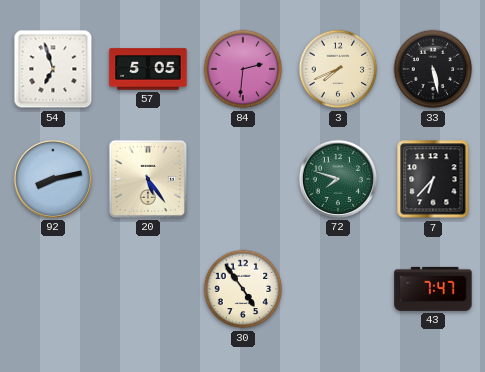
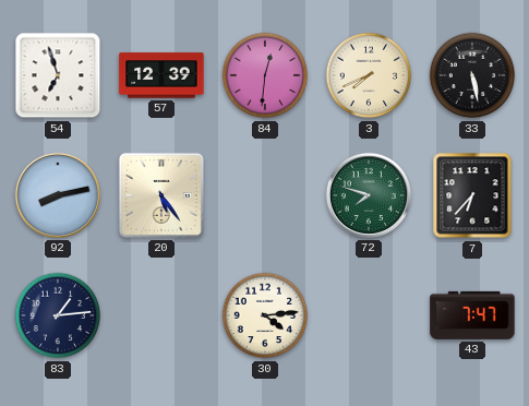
57: 5:05 -> 12:39
84: 2:31 -> 12:31
83: none -> 1:14
30: 4:54 -> 4:14
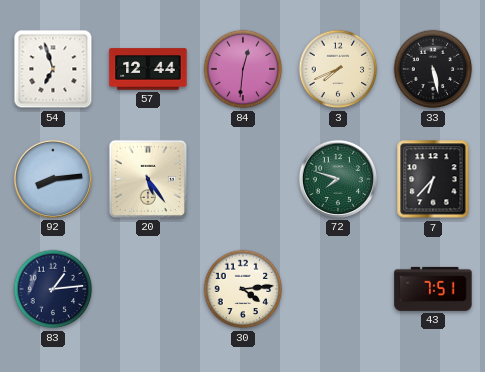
57: 12:39 -> 12:44
92: 8:13 -> 8:14
43: 7:47 -> 7:51
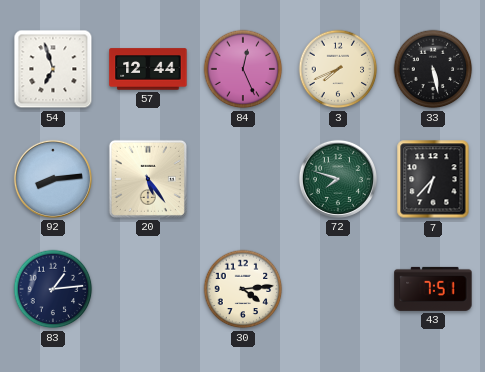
84: 12:31 -> 12:26
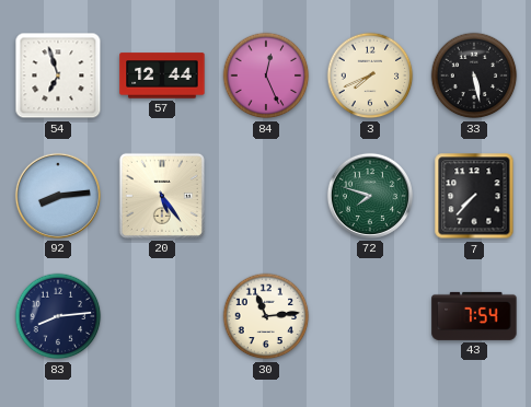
7: 6:37 -> 7:37
83: 1:14 -> 8:14
30: 4:14 -> 11:14
43: 7:51 -> 7:54
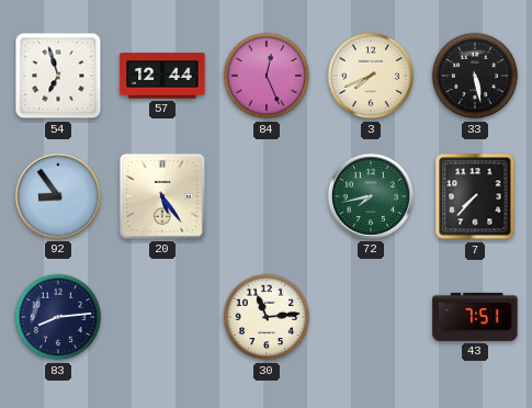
92: 8:14 -> 8:54
72: 7:48 -> 7:43
43: 7:54 -> 7:51
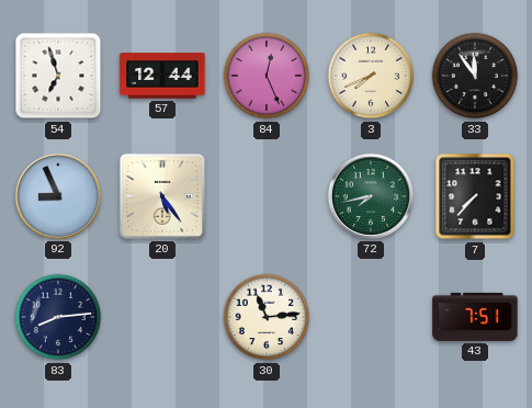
33: 5:28 -> 11:54
92: 8:54 -> 8:56
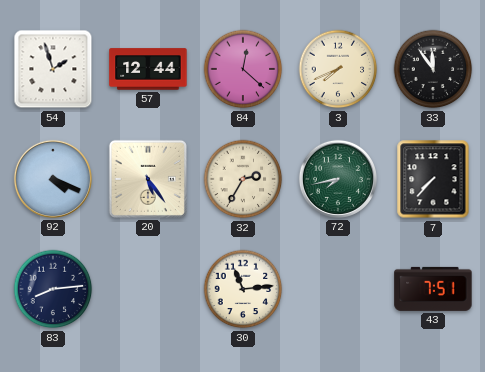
54: 6:57 -> 1:57
84: 12:26 -> 12:22
92: 8:56 -> 4:19
32: none -> 2:35
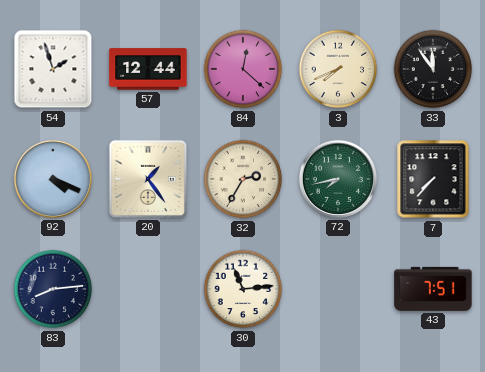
20: 5:24 -> 1:24
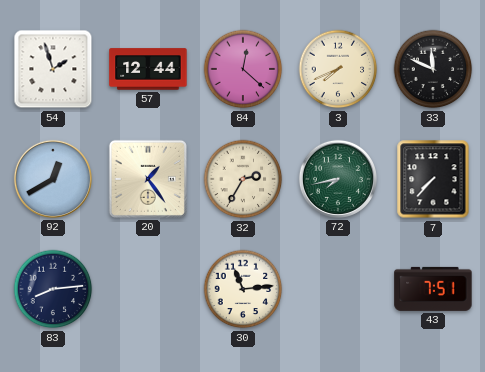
33: 11:54 -> 11:49
92: 4:19 -> 12:40
